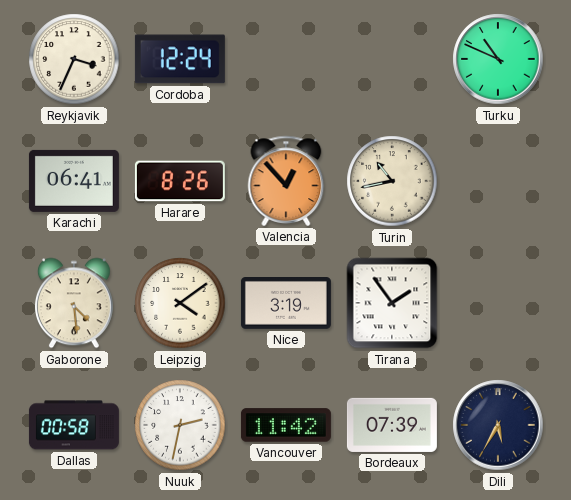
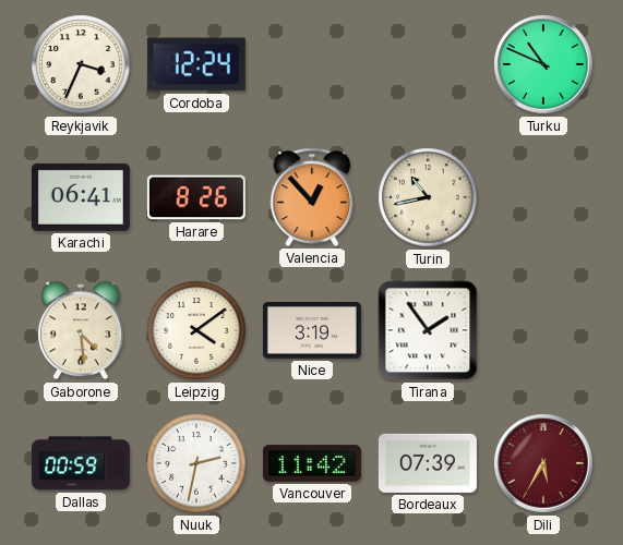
Dallas: 00:58 -> 00:59
Dili dial: navy -> burgundy
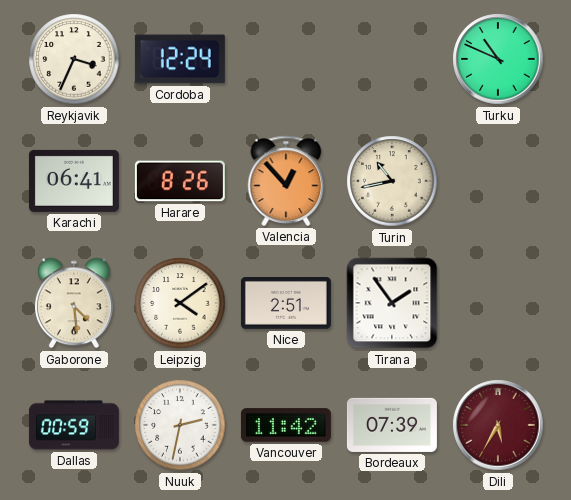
Nice: 3:19 -> 2:51
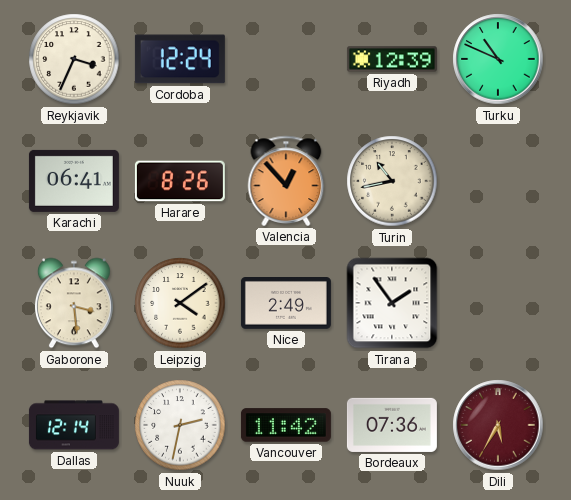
Riyadh: none -> 12:39
Gaborone: 4:29 -> 3:29
Nice: 2:51 -> 2:49
Dallas: 00:59 -> 12:14
Bordeaux: 07:39 -> 07:36
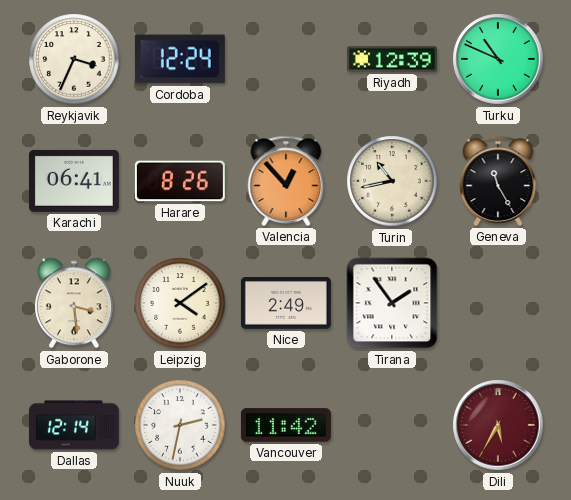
Geneva: none -> 11:25
Bordeaux: 07:36 -> none
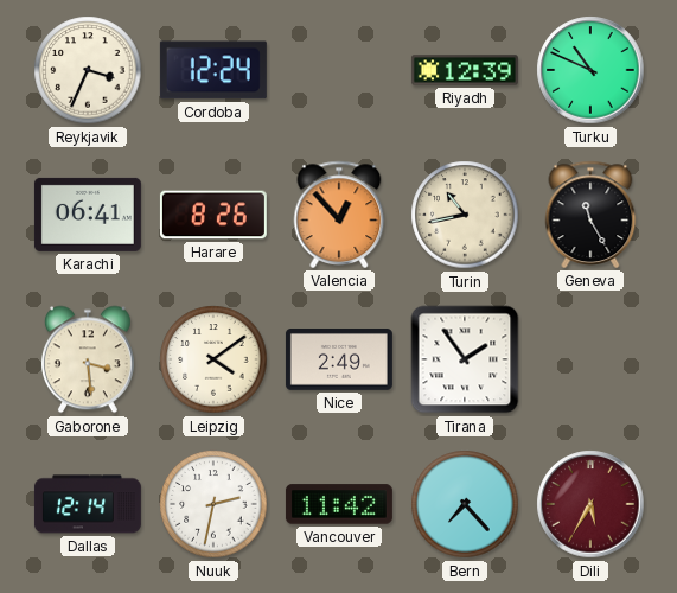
Bern: none -> 7:23
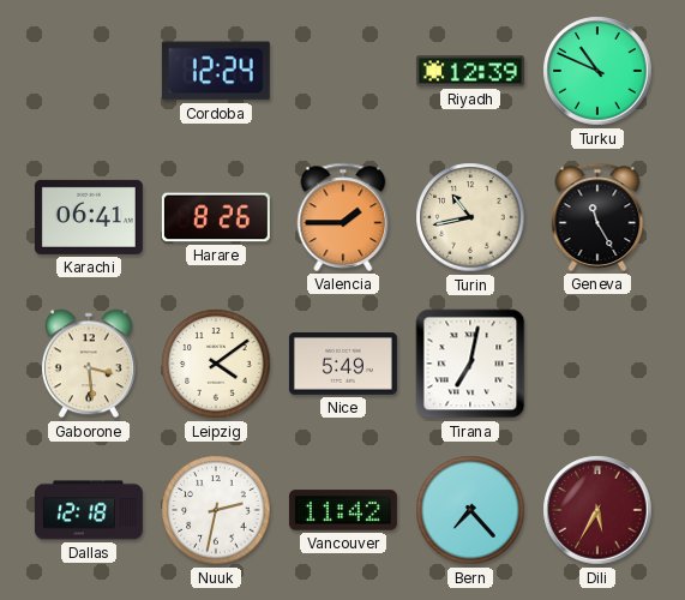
Reykjavik: 3:34 -> none
Valencia: 12:53 -> 1:45
Nice: 2:49 -> 5:49
Tirana: 1:54 -> 7:02
Dallas: 12:14 -> 12:18
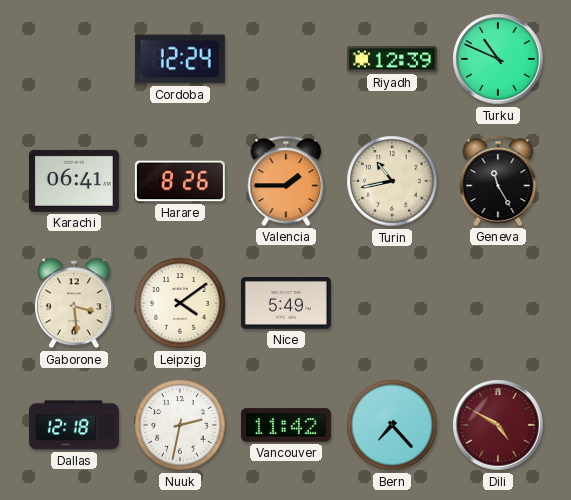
Tirana: 7:02 -> none
Dili: 5:35 -> 4:50
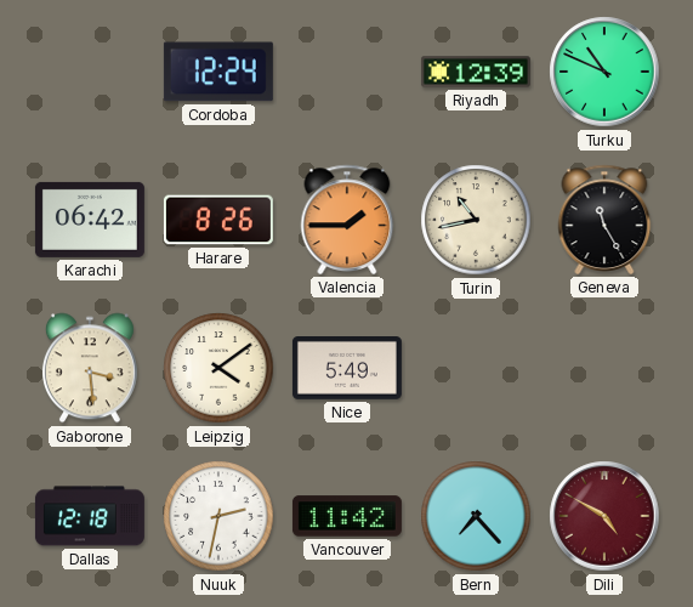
Karachi: 06:41 -> 06:42
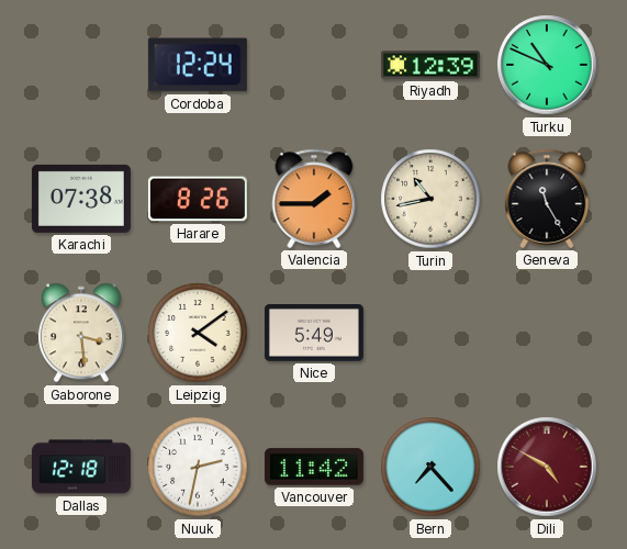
Karachi: 06:42 -> 07:38
